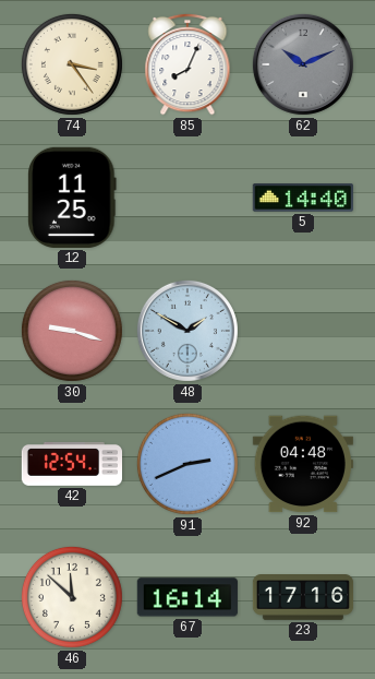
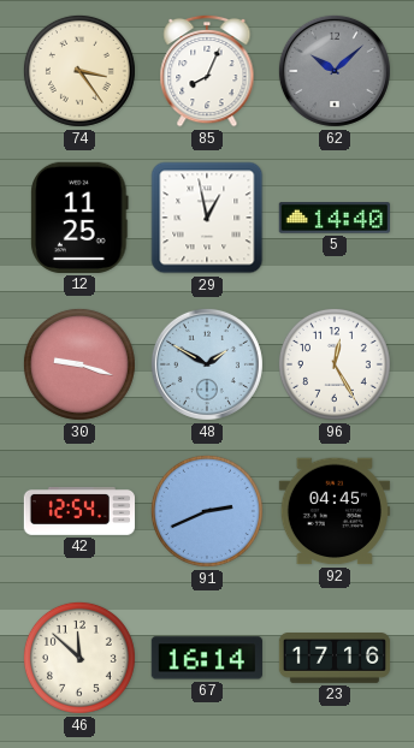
62: 10:11 -> 10:08
29: none -> 12:58
96: none -> 12:25
92: 04:48 -> 04:45
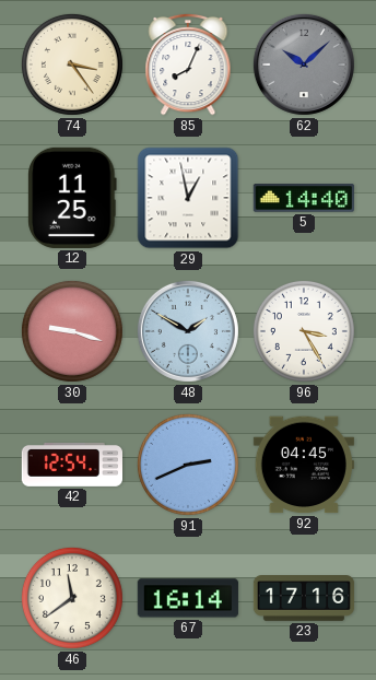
96: 12:25 -> 3:25
46: 11:52 -> 11:39
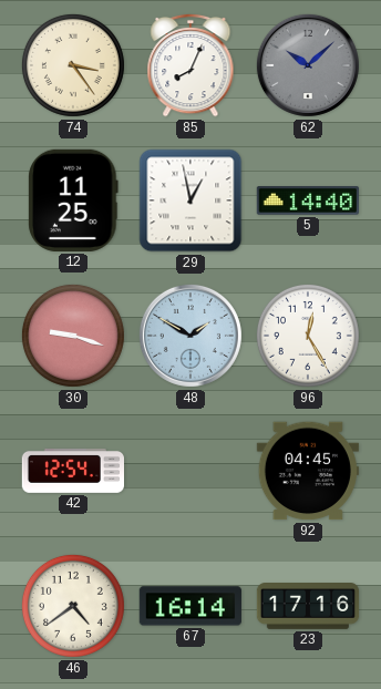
96: 3:25 -> 12:25
91: 2:41 -> none
46: 11:39 -> 4:39
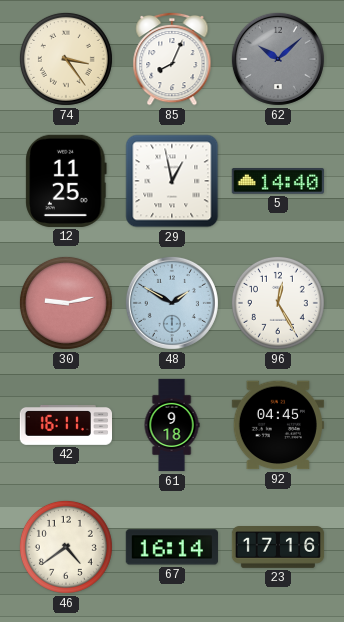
30: 9:18 -> 9:13
42: 12:54 -> 16:11
61: none -> 9:18
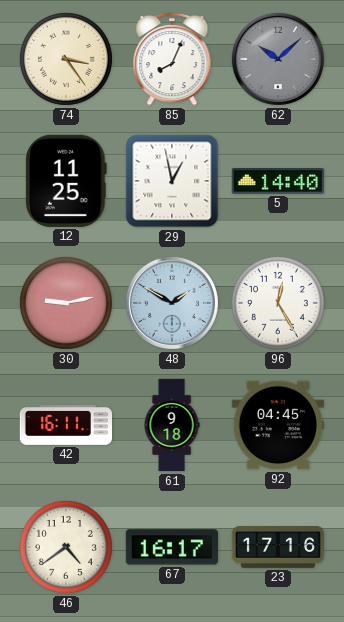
67: 16:14 -> 16:17
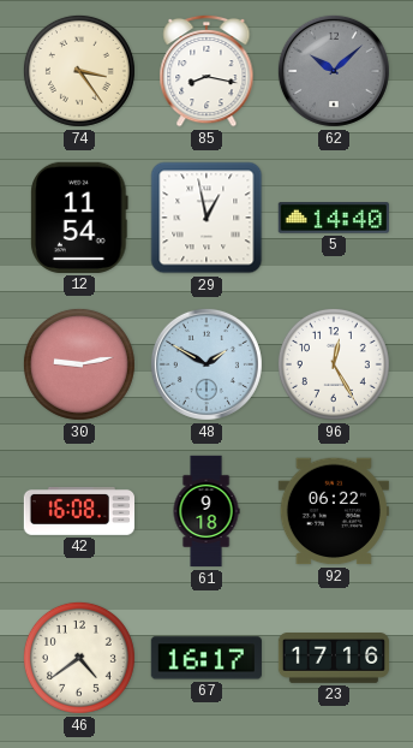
85: 8:04 -> 8:17
12: 11:25 -> 11:54
42: 16:11 -> 16:08
92: 04:45 -> 06:22
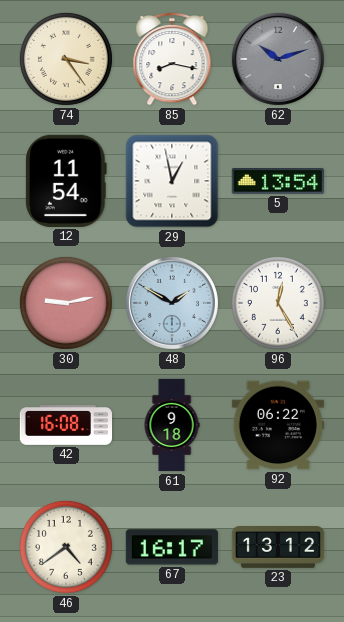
62: 10:08 -> 10:12
5: 14:40 -> 13:54
23: 17:16 -> 13:12
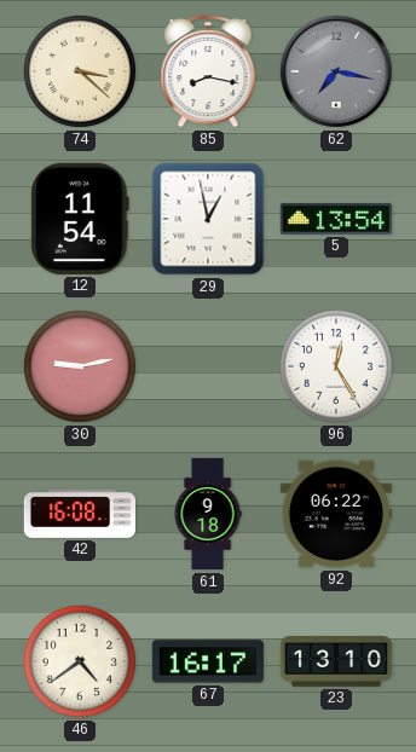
74: 3:24 -> 3:22
62: 10:12 -> 7:17
48: 1:50 -> none
23: 13:12 -> 13:10
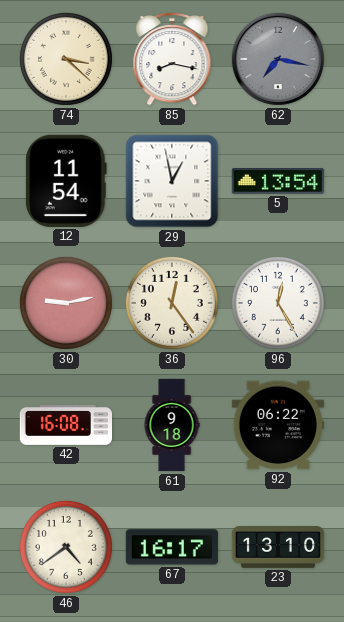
36: none -> 12:24
